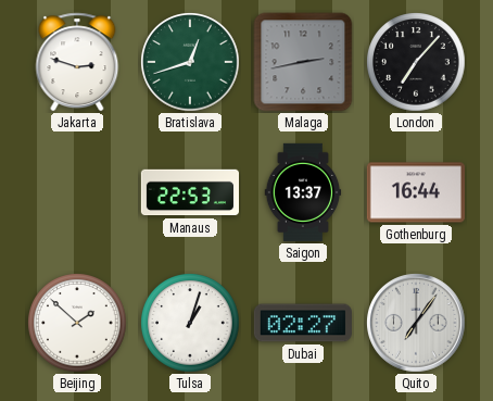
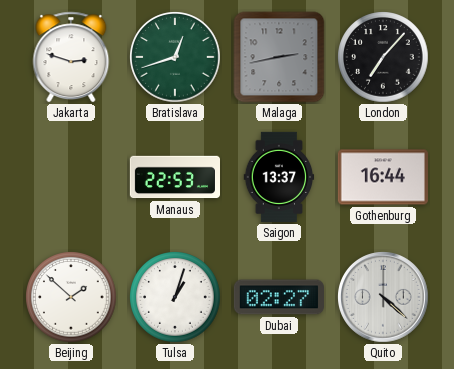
Quito: 7:06 -> 4:22
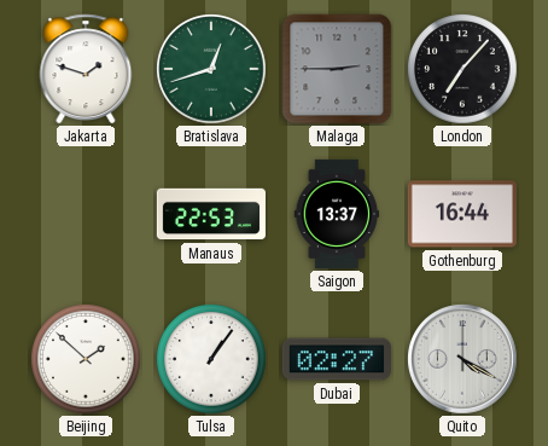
Jakarta: 2:48 -> 1:48
Malaga: 2:43 -> 2:45
Tulsa: 1:03 -> 1:06
Quito: 4:22 -> 4:20
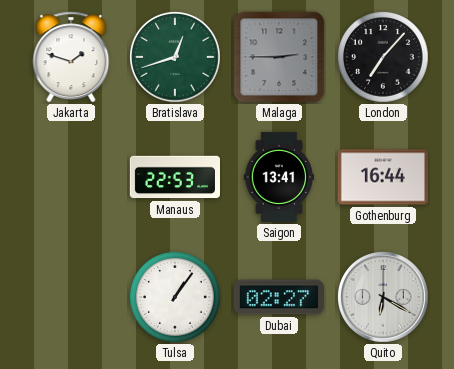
Saigon: 13:37 -> 13:41
Beijing: 1:52 -> none
Quito: 4:20 -> 6:20
